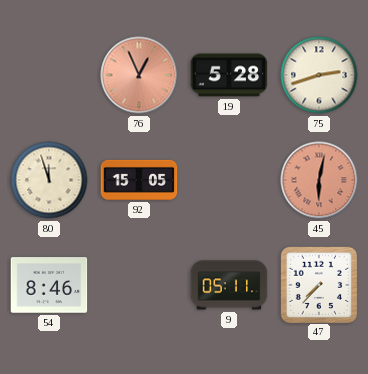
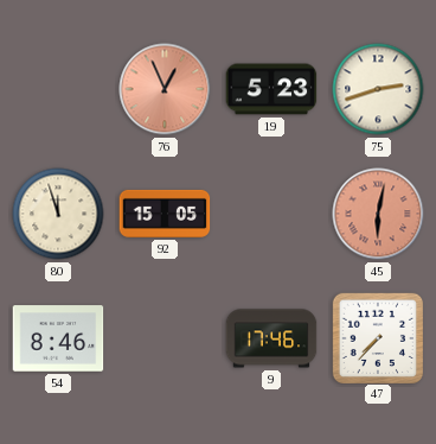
19: 5:28 -> 5:23
9: 05:11 -> 17:46
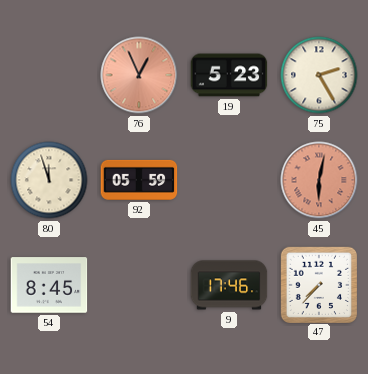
75: 2:42 -> 2:25
92: 15:05 -> 05:59
54: 8:46 -> 8:45
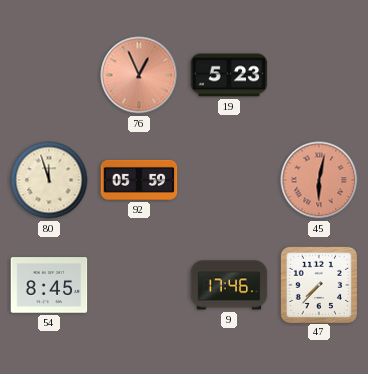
75: 2:25 -> none
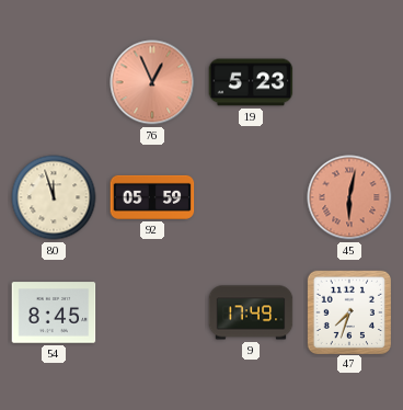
9: 17:46 -> 17:49
47: 7:37 -> 7:33
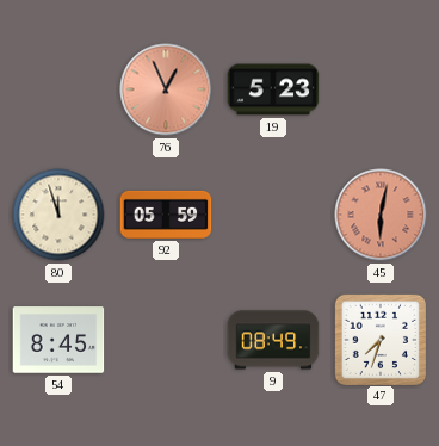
9: 17:49 -> 08:49
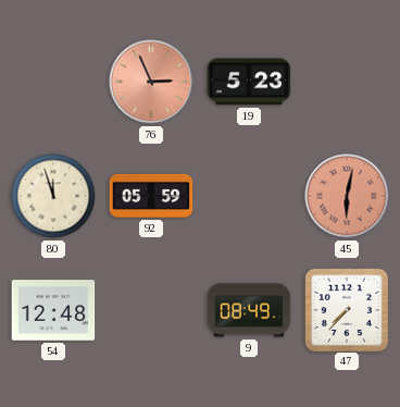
76: 12:56 -> 2:56
54: 8:45 -> 12:48
47: 7:33 -> 7:37
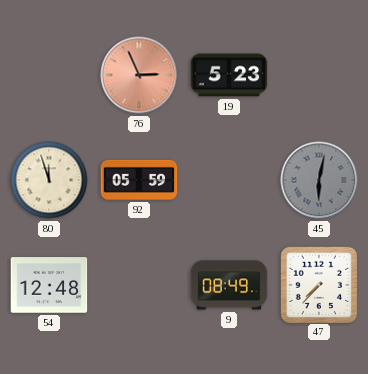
45 dial: salmon -> grey
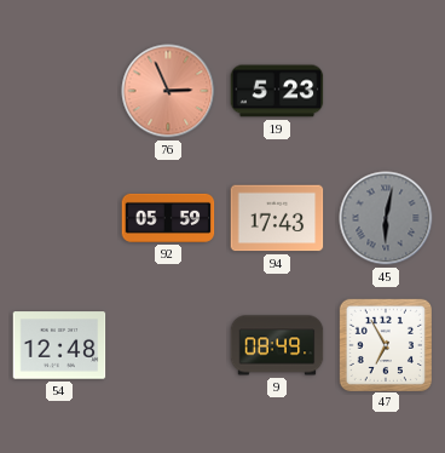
80: 11:57 -> none
94: none -> 17:43
47: 7:37 -> 6:55
